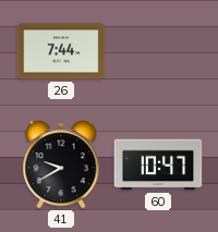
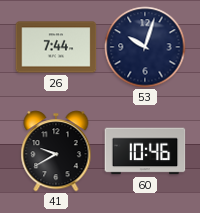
53: none -> 10:03
60: 10:47 -> 10:46
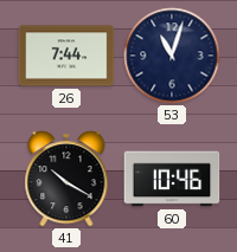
53: 10:03 -> 11:03
41: 9:40 -> 10:20
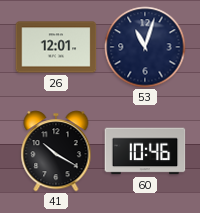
26: 7:44 -> 12:01
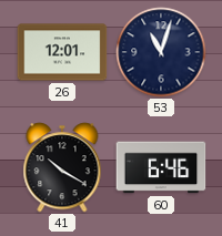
60: 10:46 -> 6:46
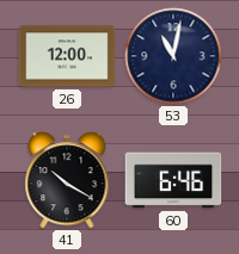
26: 12:01 -> 12:00
53: 11:03 -> 11:02
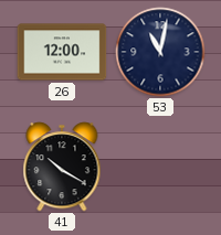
60: 6:46 -> none
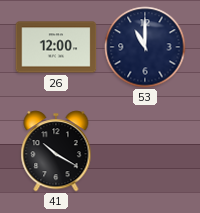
53: 11:02 -> 11:00
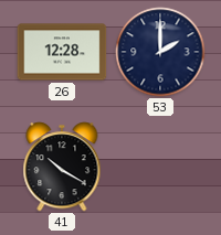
26: 12:00 -> 12:28
53: 11:00 -> 2:00
